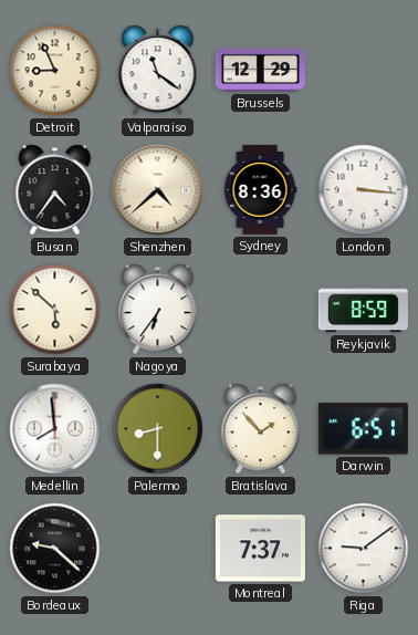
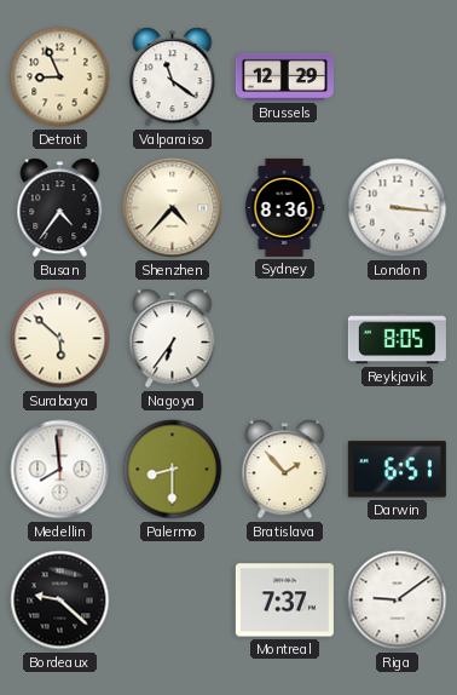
Shenzhen: 4:38 -> 4:37
Reykjavik: 8:59 -> 8:05
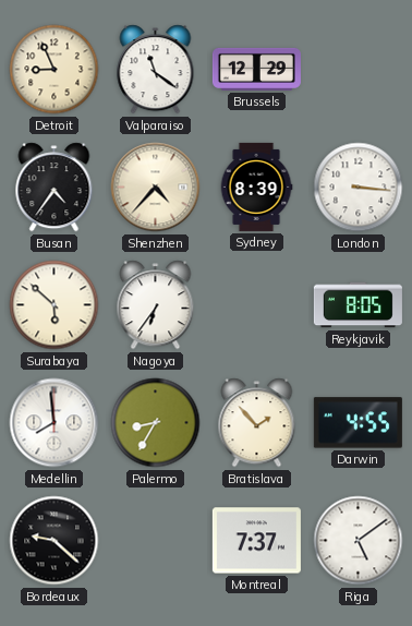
Sydney: 8:36 -> 8:39
Palermo: 8:30 -> 8:35
Darwin: 6:51 -> 4:55
Riga: 9:09 -> 5:09
